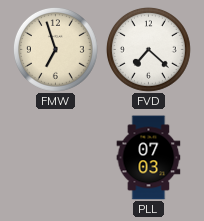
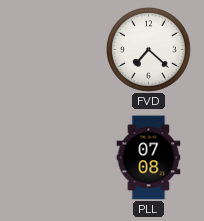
FMW: 6:57 -> none
PLL: 07:03 -> 07:08
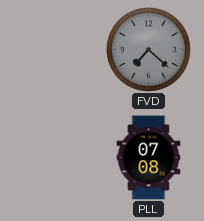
FVD dial: white -> grey
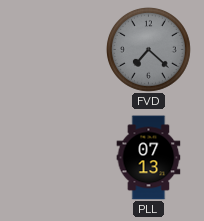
PLL: 07:08 -> 07:13
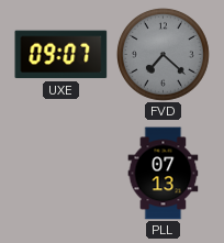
UXE: none -> 09:07
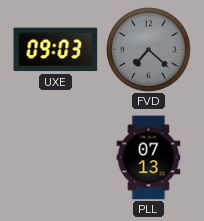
UXE: 09:07 -> 09:03
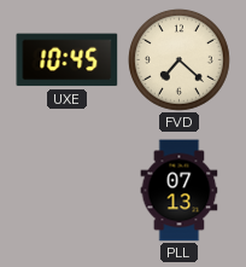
UXE: 09:03 -> 10:45
FVD dial: grey -> cream
